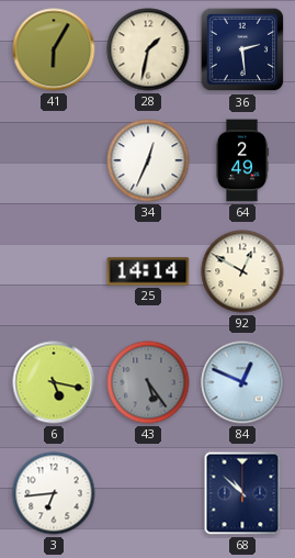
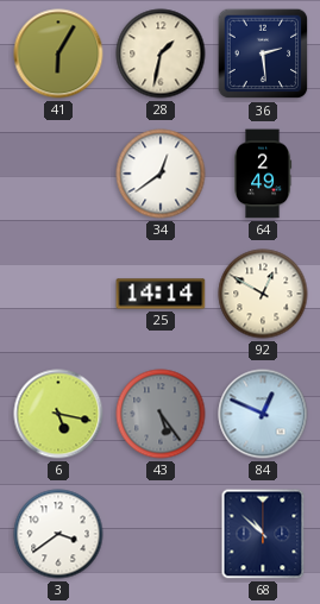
34: 12:34 -> 12:39
3: 6:44 -> 3:39
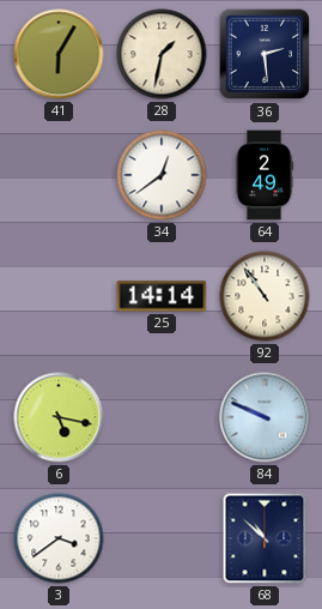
92: 12:50 -> 10:54
43: 5:24 -> none
84: 12:49 -> 9:49
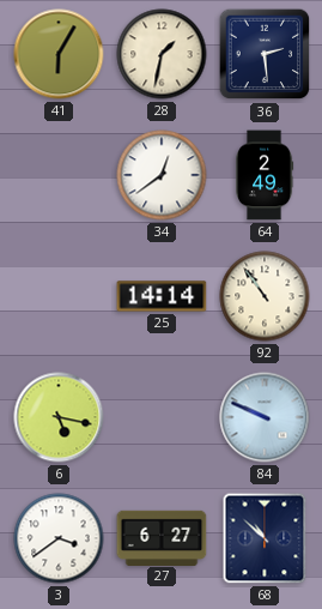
27: none -> 6:27
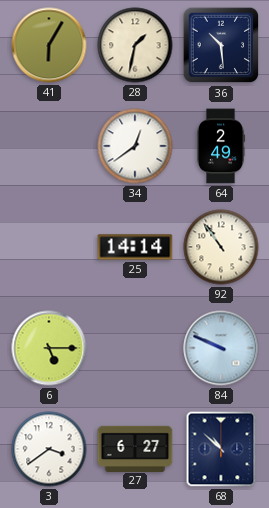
36: 2:29 -> 10:29
6: 5:17 -> 5:15
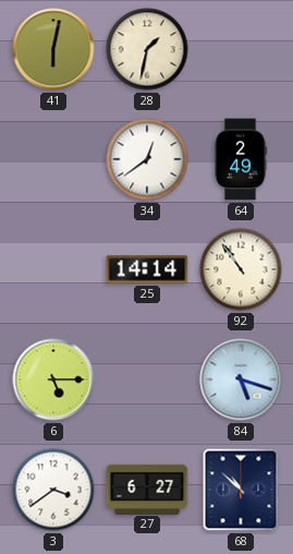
41: 6:05 -> 6:02
36: 10:29 -> none
84: 9:49 -> 5:18
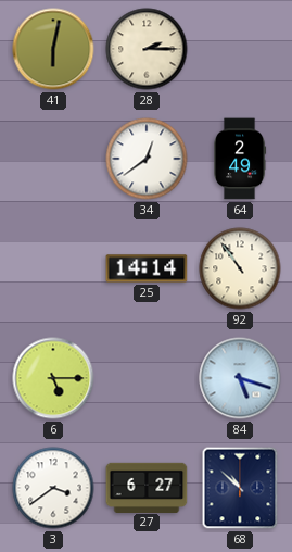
28: 1:32 -> 2:15
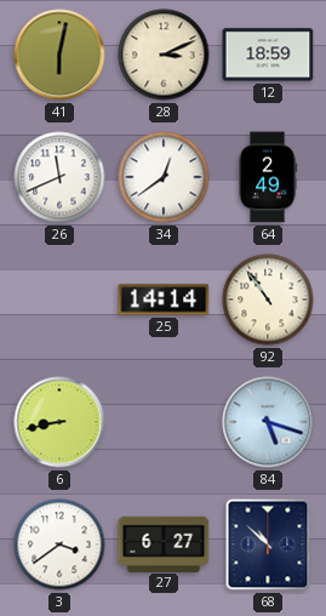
28: 2:15 -> 3:11
12: none -> 18:59
26: none -> 11:41
6: 5:15 -> 8:43
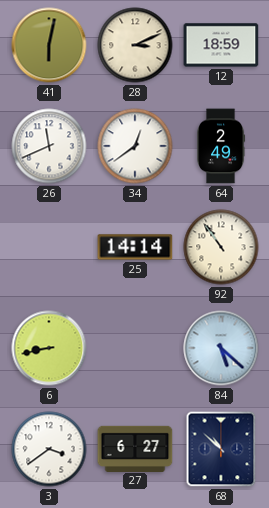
84: 5:18 -> 5:22
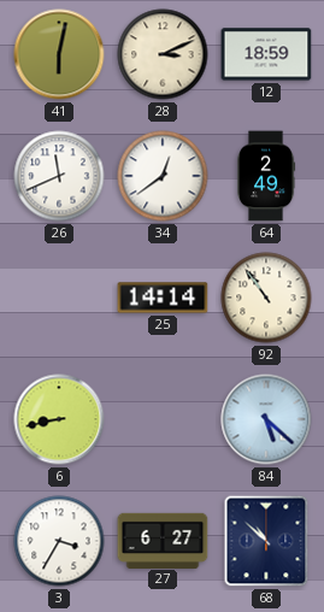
3: 3:39 -> 3:35
